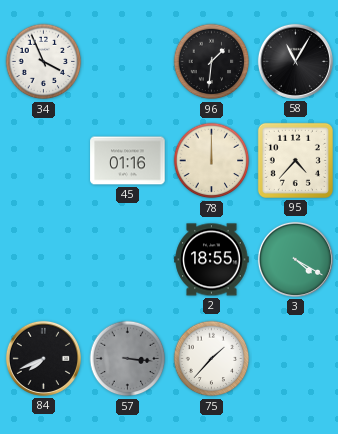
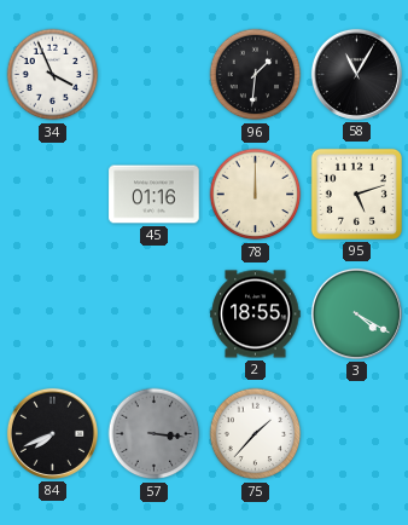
95: 4:37 -> 5:12
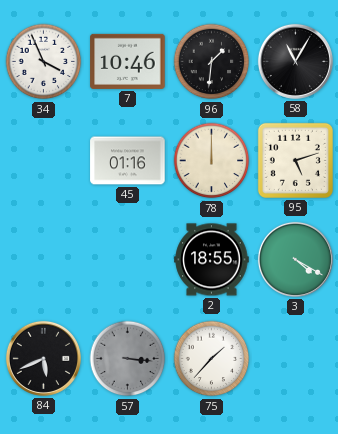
7: none -> 10:46
84: 7:41 -> 5:41
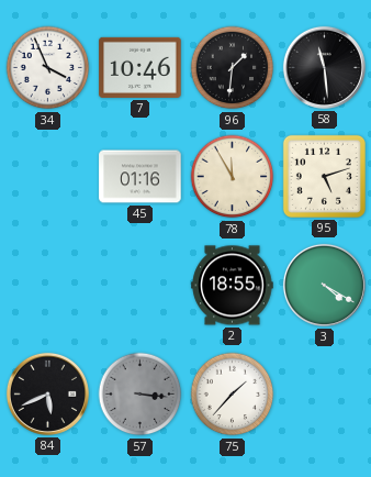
58: 11:05 -> 11:29
78: 12:00 -> 11:55
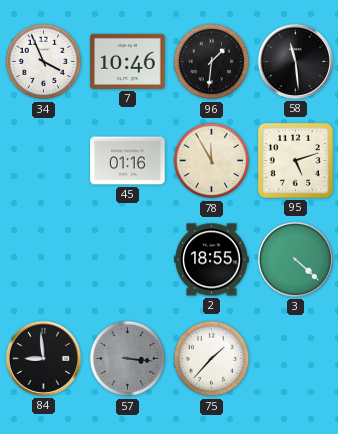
3: 4:20 -> 4:22
84: 5:41 -> 8:59
